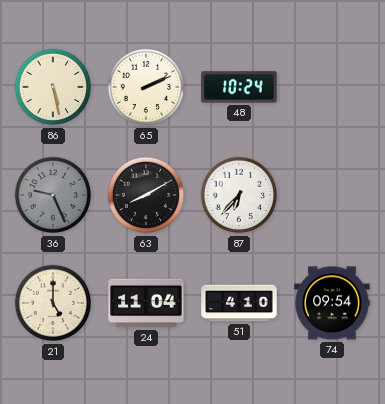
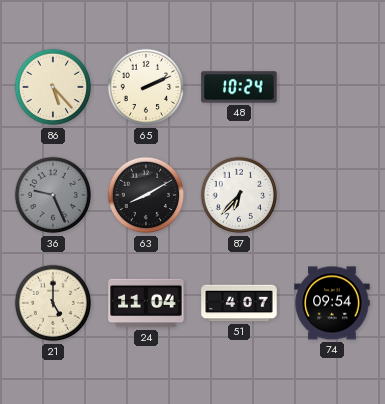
86: 5:28 -> 5:23
51: 4:10 -> 4:07
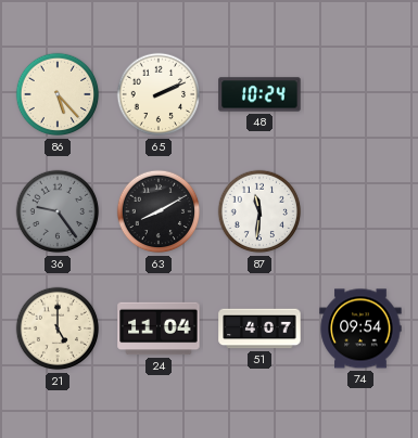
36: 9:26 -> 9:24
87: 6:37 -> 11:31
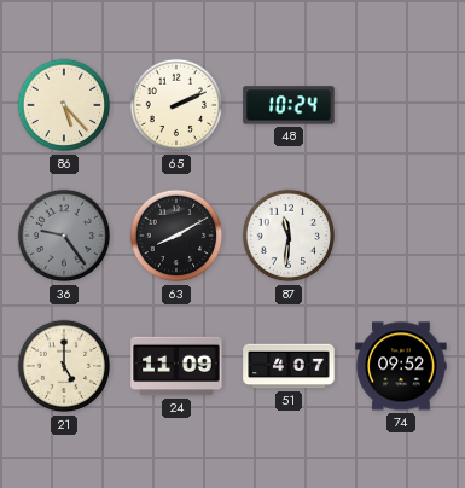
24: 11:04 -> 11:09
74: 09:54 -> 09:52
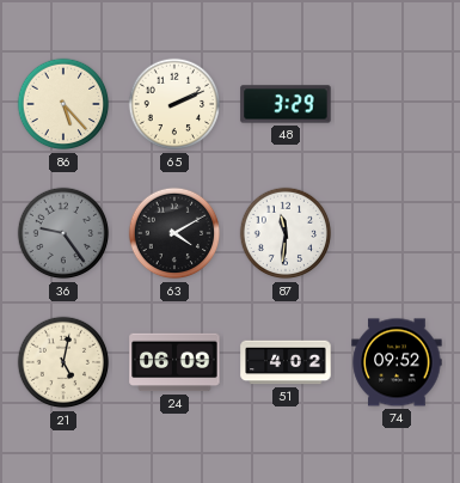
48: 10:24 -> 3:29
63: 8:10 -> 4:10
21: 5:00 -> 5:02
24: 11:09 -> 06:09
51: 4:07 -> 4:02
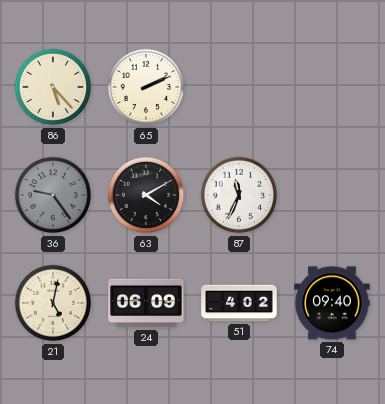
48: 3:29 -> none
87: 11:31 -> 11:34
74: 09:52 -> 09:40
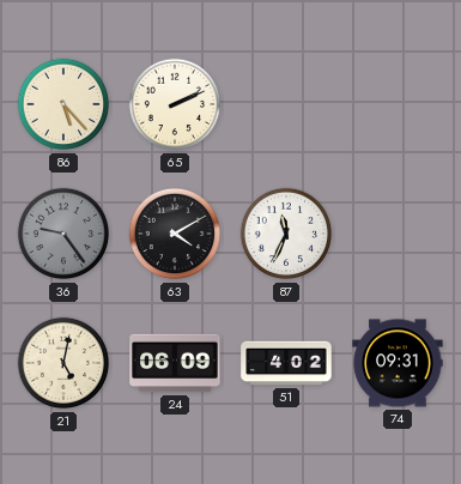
74: 09:40 -> 09:31
